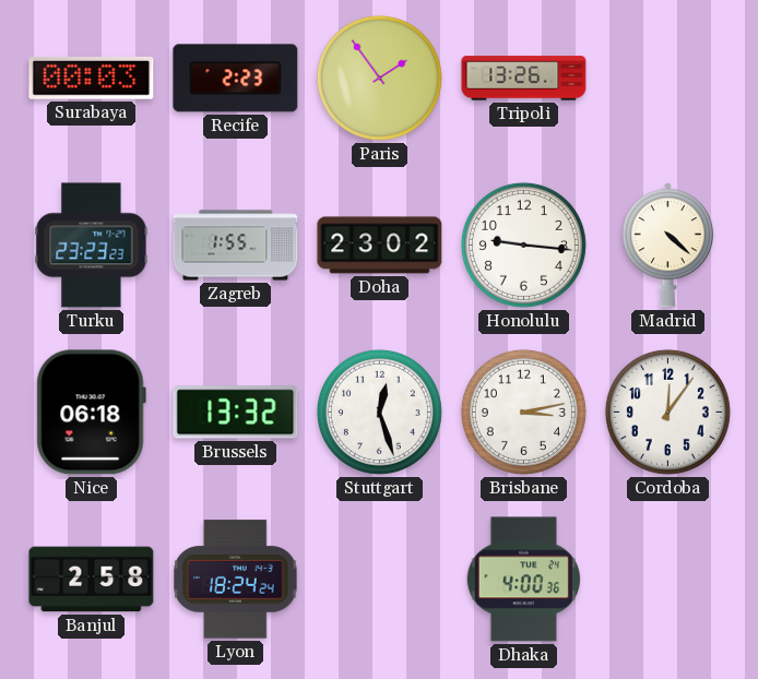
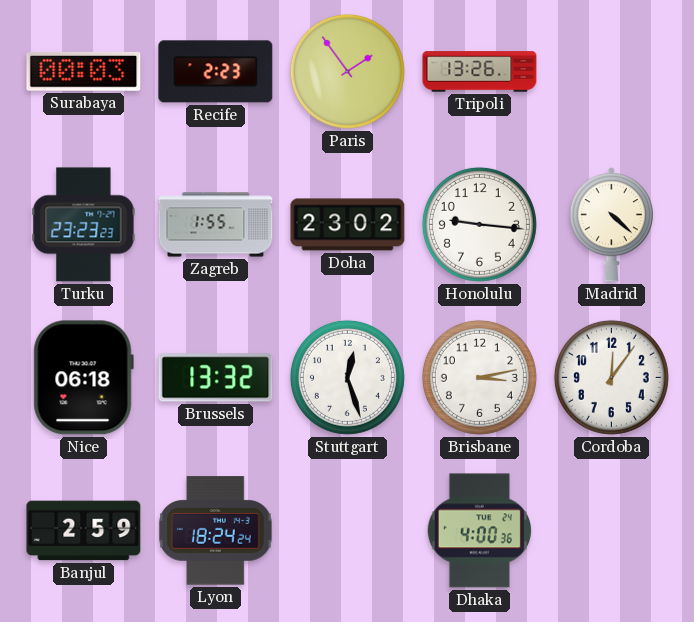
Banjul: 2:58 -> 2:59
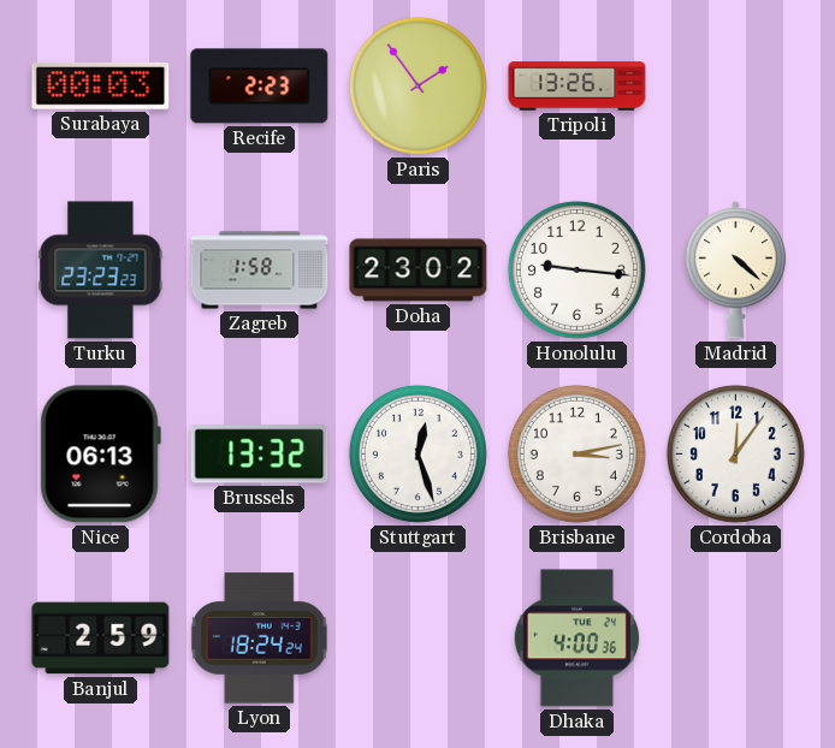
Zagreb: 1:55 -> 1:58
Nice: 06:18 -> 06:13
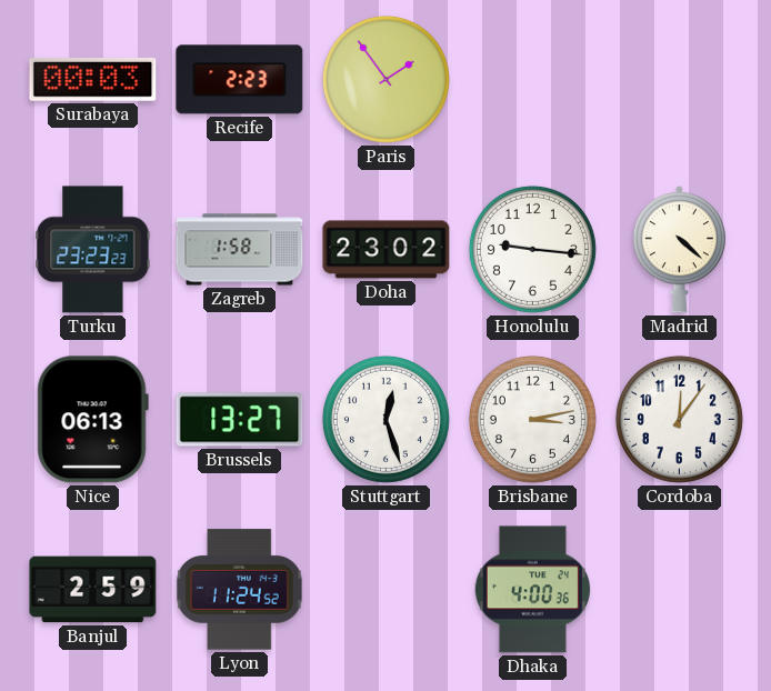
Tripoli: 13:26 -> none
Brussels: 13:32 -> 13:27
Lyon: 18:24 -> 11:24
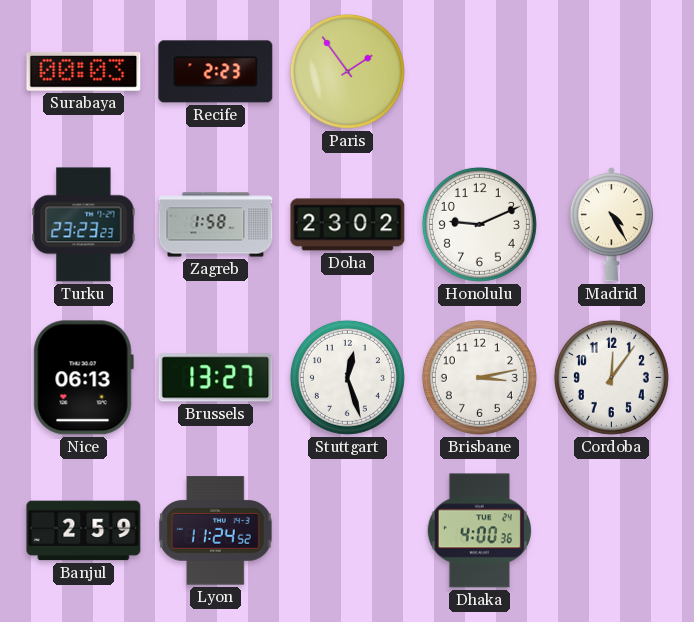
Honolulu: 9:16 -> 9:11
Madrid: 4:22 -> 4:25
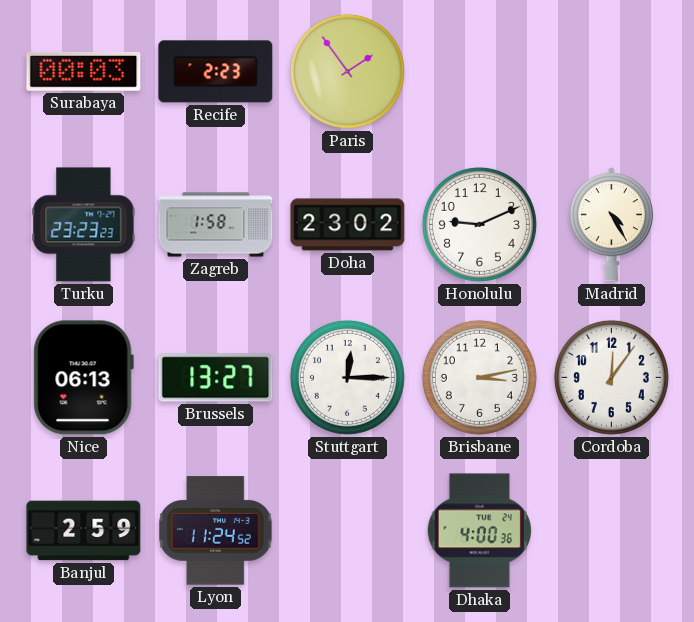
Stuttgart: 12:27 -> 12:15
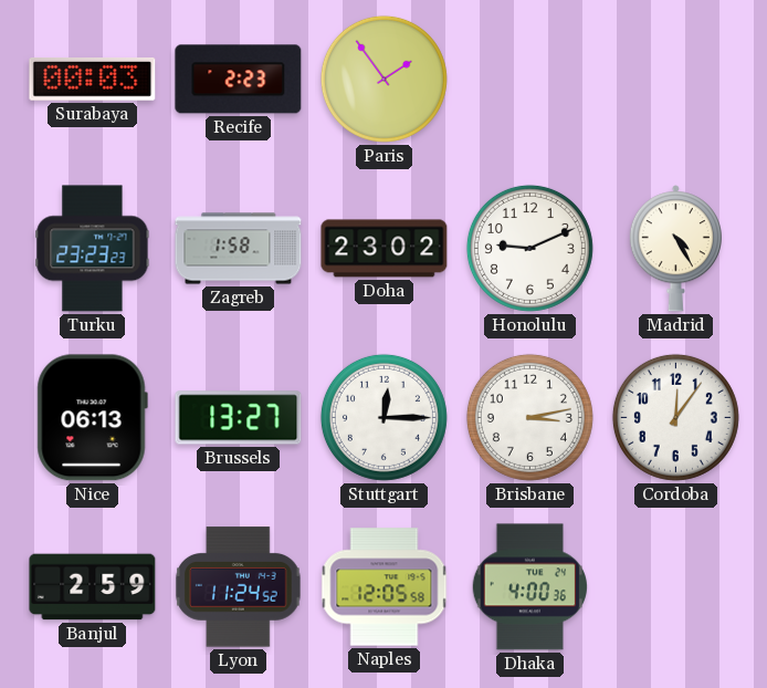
Naples: none -> 12:05
